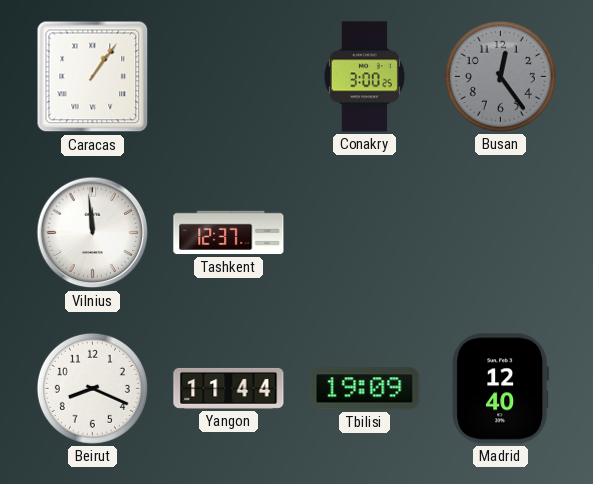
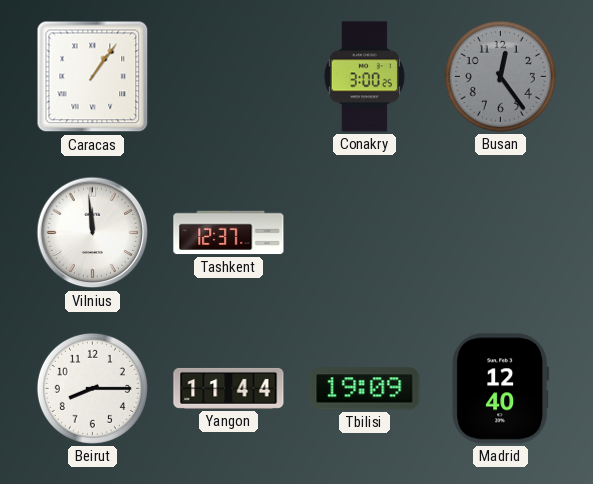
Beirut: 8:19 -> 8:15
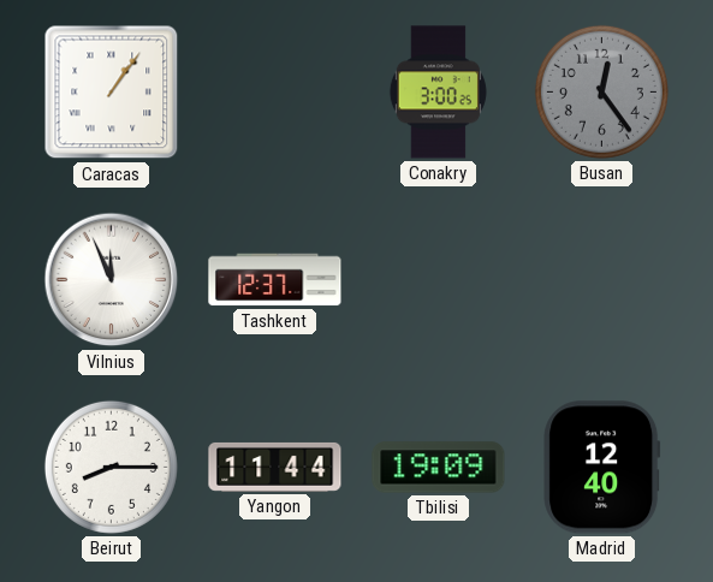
Vilnius: 11:59 -> 11:56
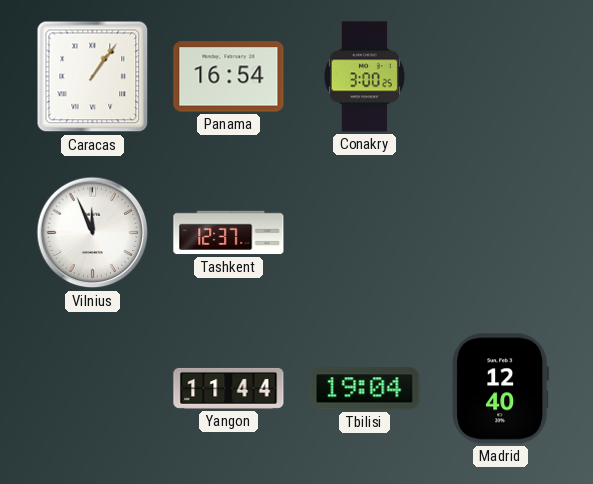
Panama: none -> 16:54
Busan: 12:24 -> none
Beirut: 8:15 -> none
Tbilisi: 19:09 -> 19:04
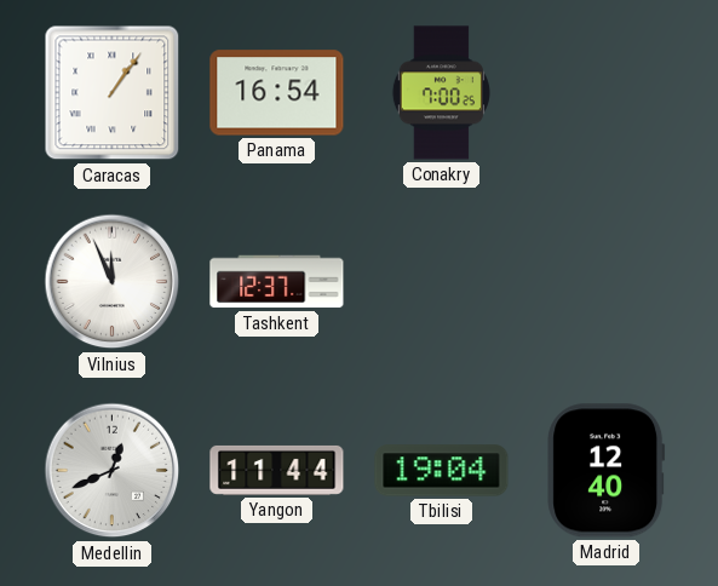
Conakry: 3:00 -> 7:00
Medellin: none -> 12:41
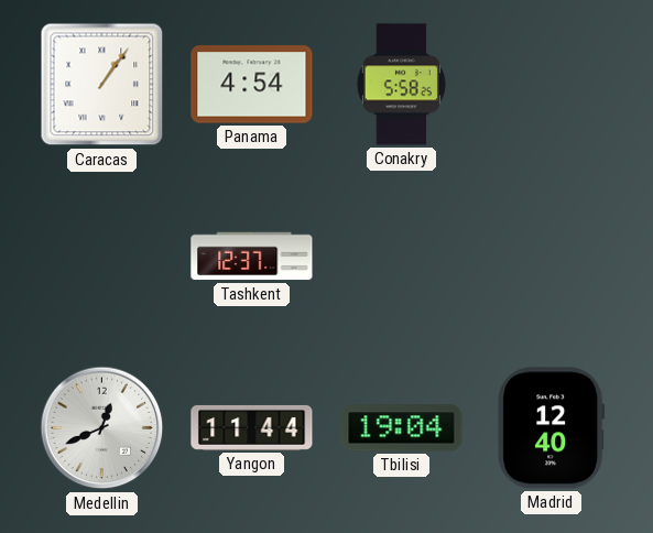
Panama: 16:54 -> 4:54
Conakry: 7:00 -> 5:58
Vilnius: 11:56 -> none
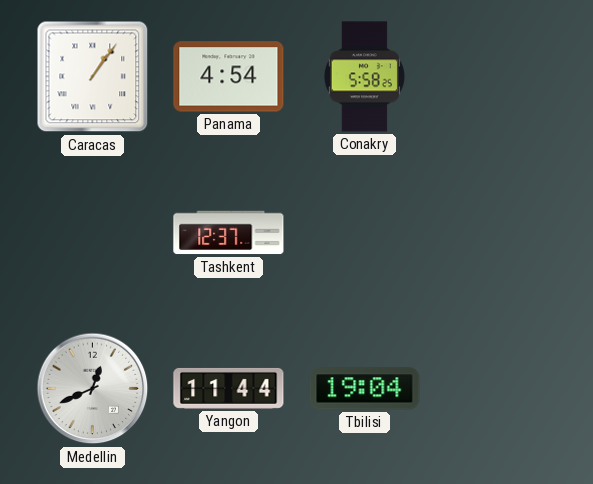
Madrid: 12:40 -> none
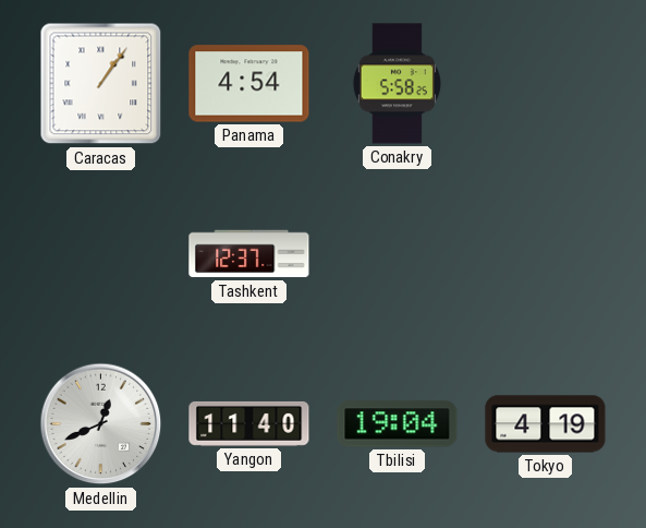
Yangon: 11:44 -> 11:40
Tokyo: none -> 4:19
